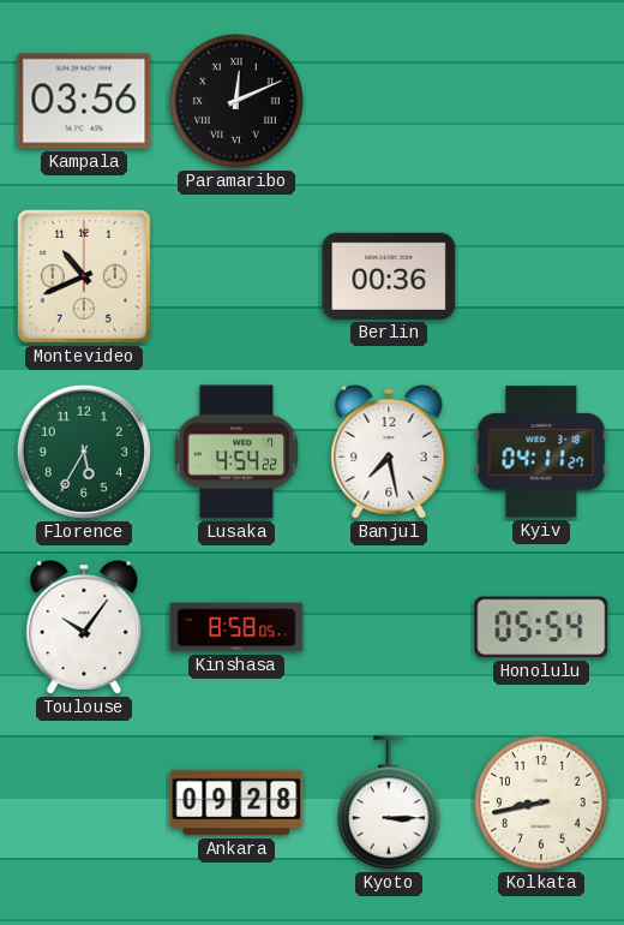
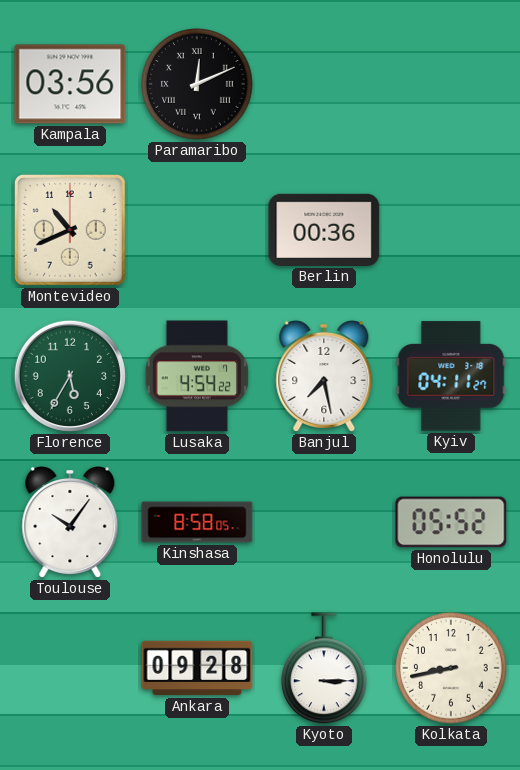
Honolulu: 05:54 -> 05:52
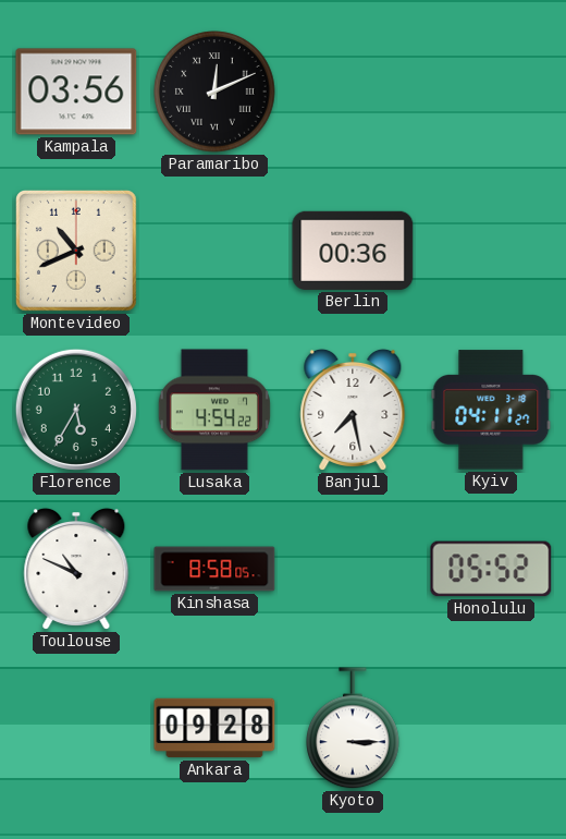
Toulouse: 10:06 -> 10:49
Kolkata: 8:43 -> none
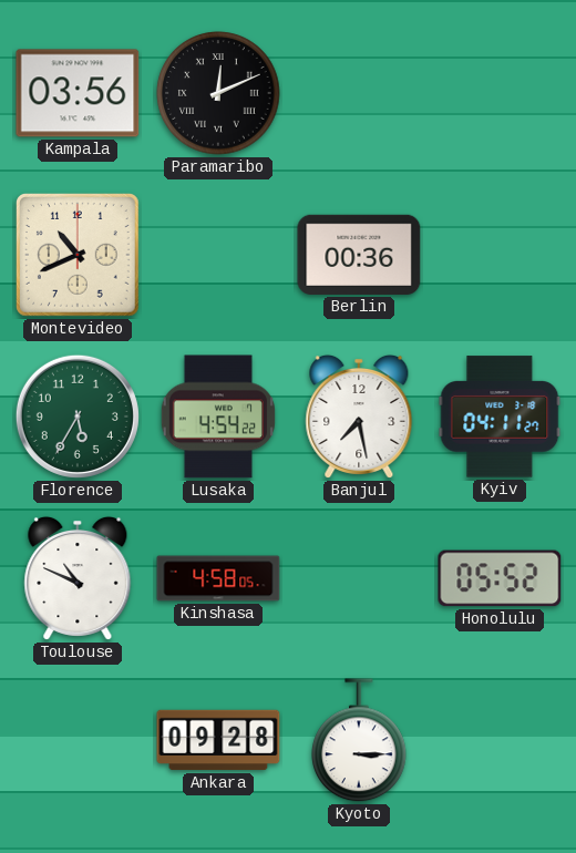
Kinshasa: 8:58 -> 4:58
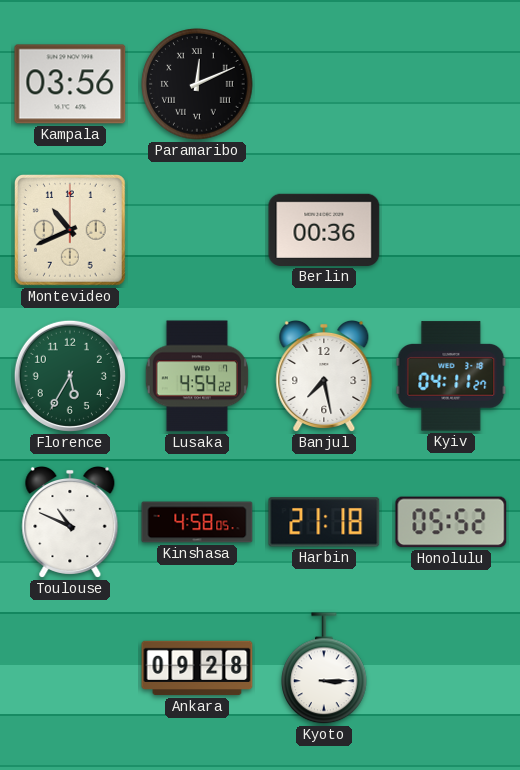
Harbin: none -> 21:18
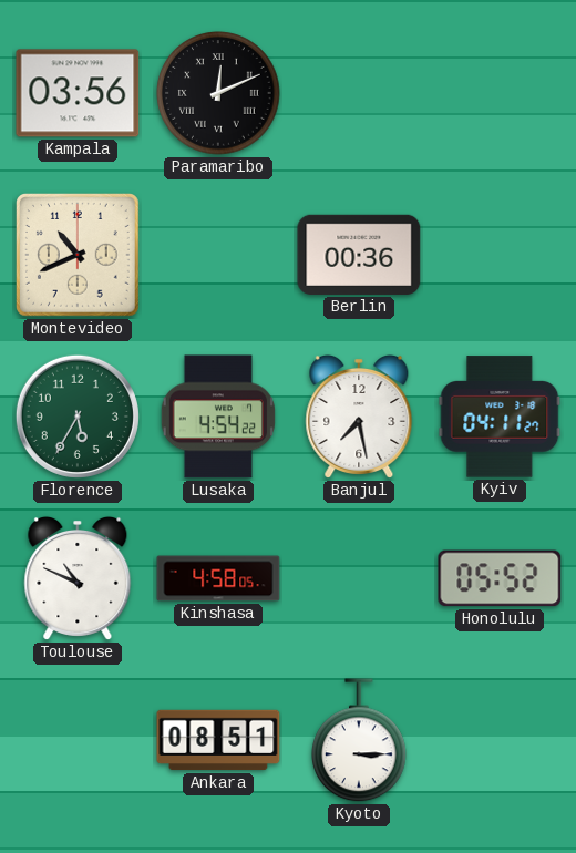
Harbin: 21:18 -> none
Ankara: 09:28 -> 08:51
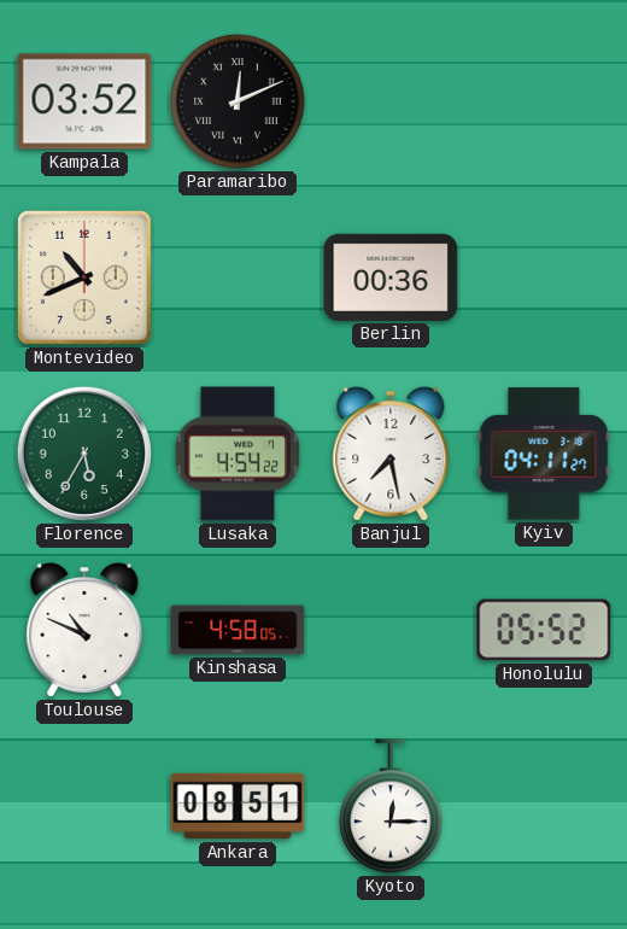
Kampala: 03:56 -> 03:52
Kyoto: 3:15 -> 12:15
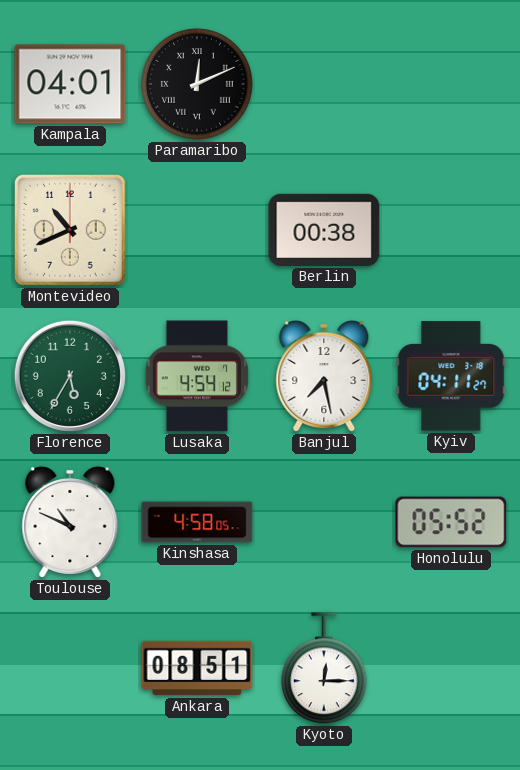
Kampala: 03:52 -> 04:01
Berlin: 00:36 -> 00:38
Lusaka: 4:54:22 -> 4:54:12
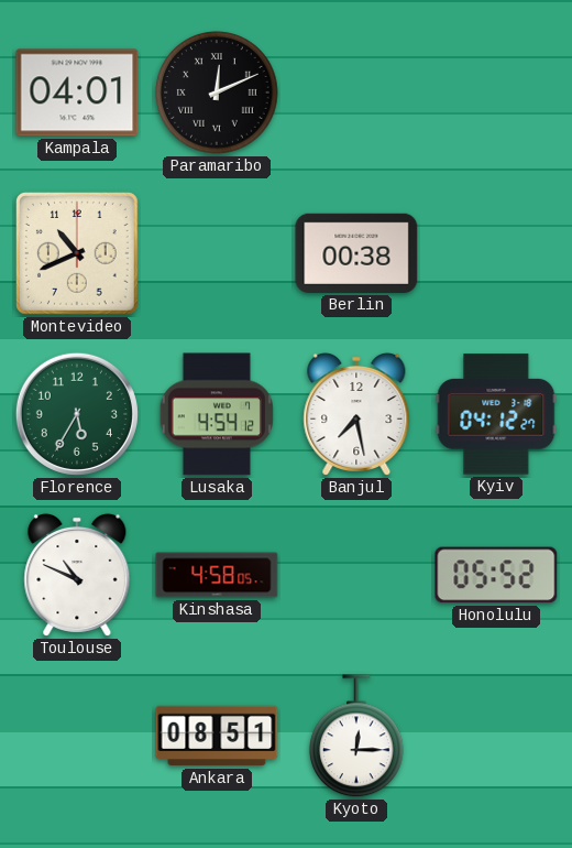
Kyiv: 04:11 -> 04:12
